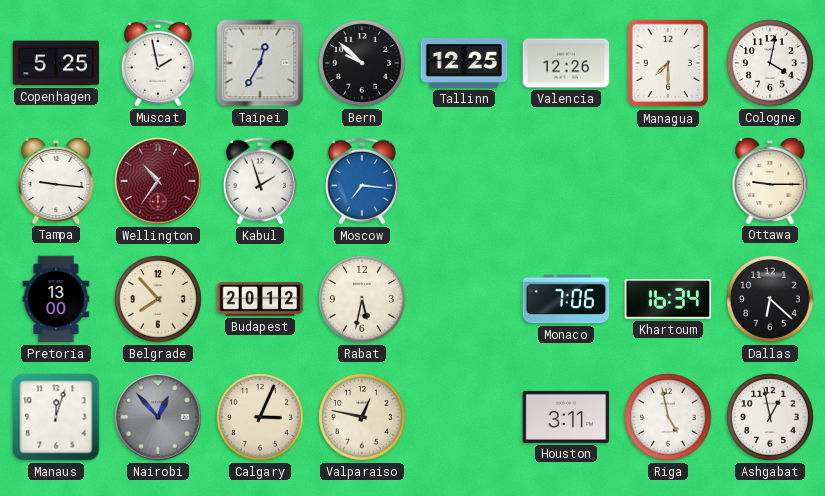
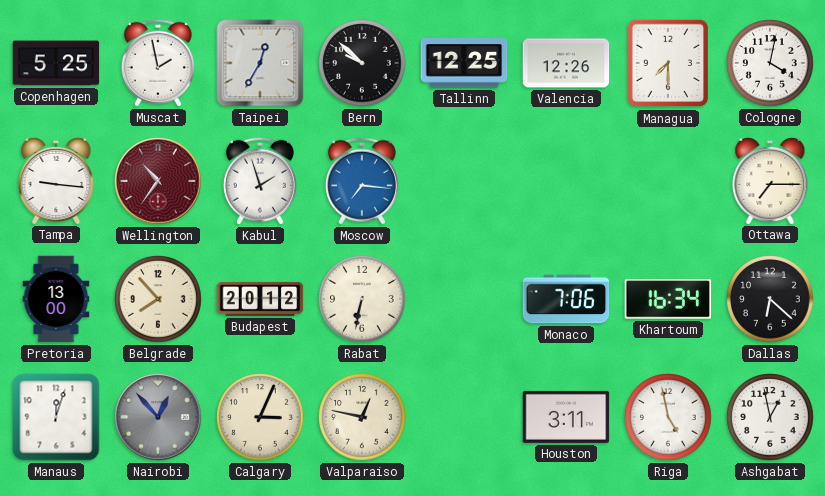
Ottawa: 9:15 -> 7:15
Rabat: 5:32 -> 6:32
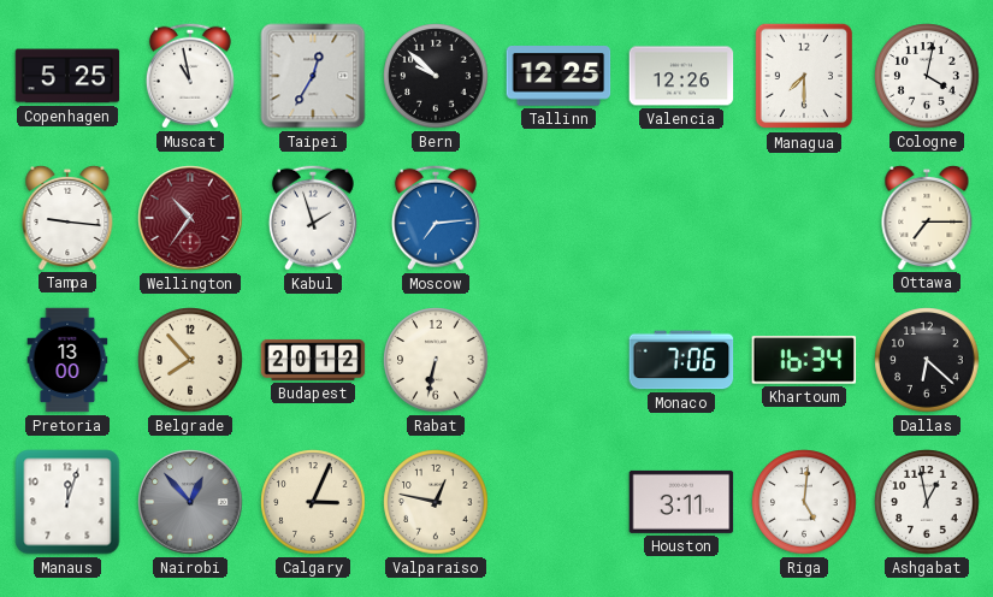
Muscat: 1:58 -> 10:58
Moscow: 7:16 -> 7:14
Riga: 4:58 -> 5:01
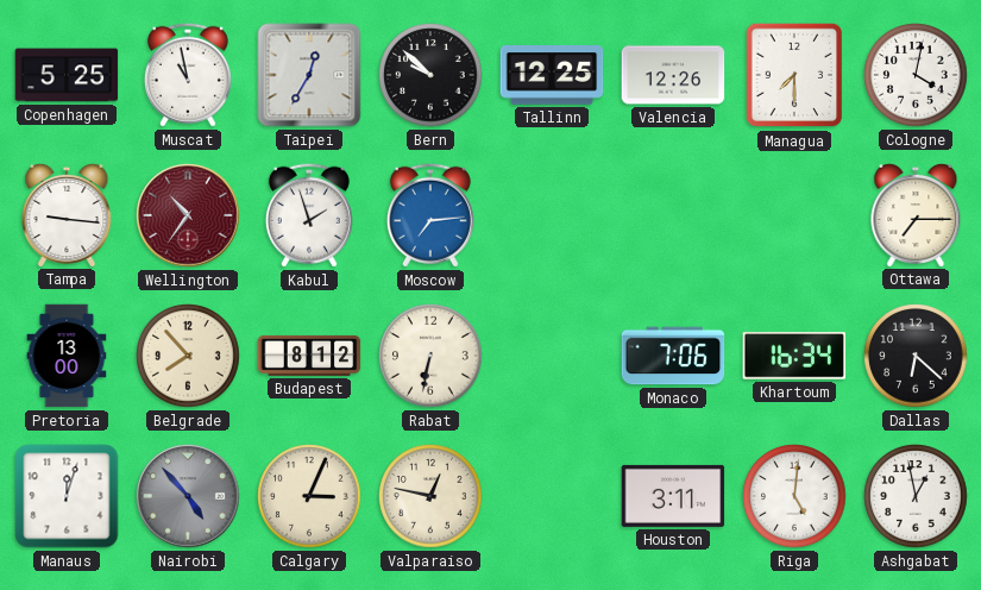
Budapest: 20:12 -> 8:12
Nairobi: 12:53 -> 4:53
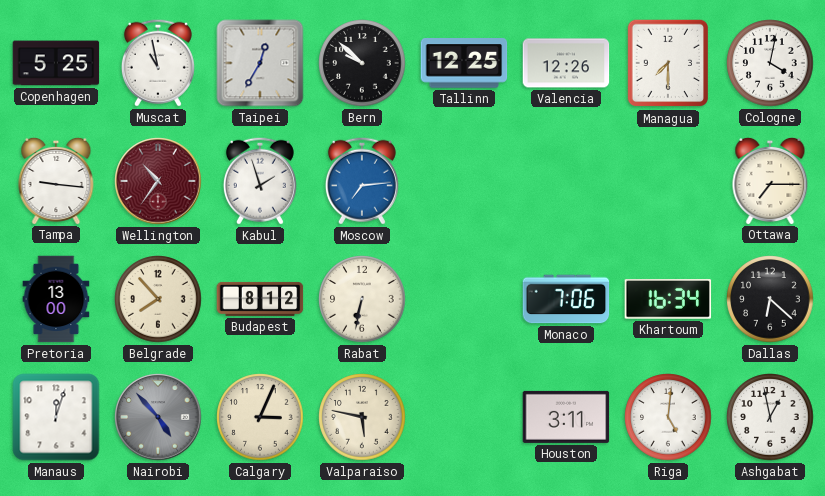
Valparaiso: 12:47 -> 5:47
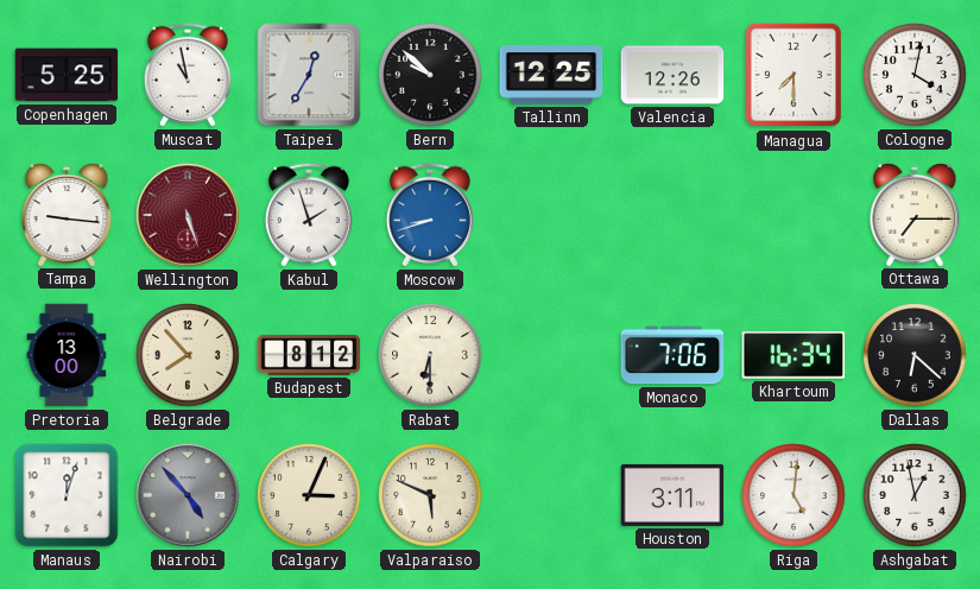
Wellington: 10:36 -> 5:27
Moscow: 7:14 -> 8:42
Rabat: 6:32 -> 6:30
Valparaiso: 5:47 -> 5:49
